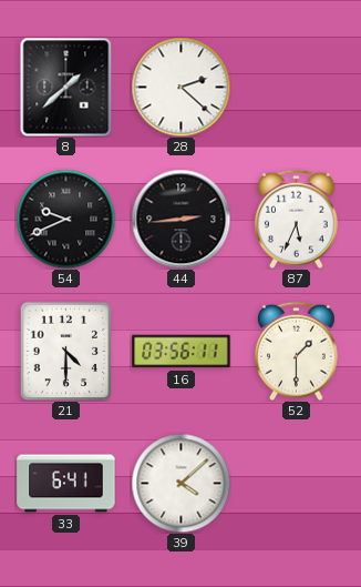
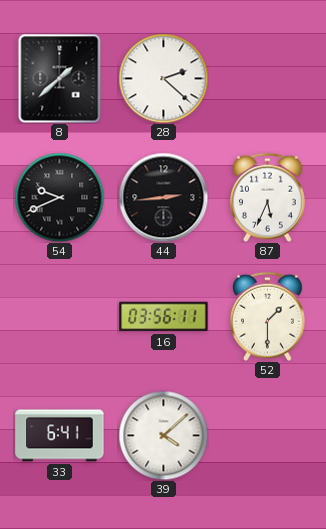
21: 4:30 -> none
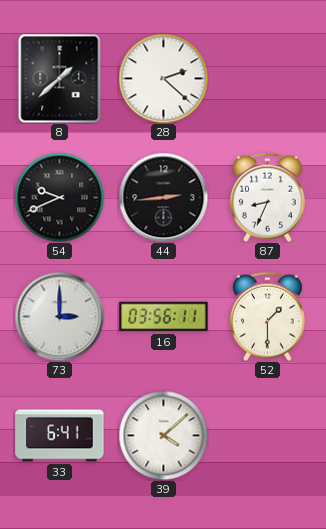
87: 5:34 -> 8:34
73: none -> 3:00
